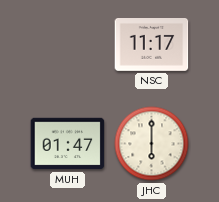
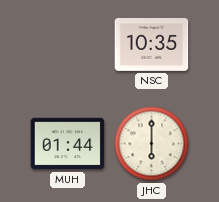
NSC: 11:17 -> 10:35
MUH: 01:47 -> 01:44
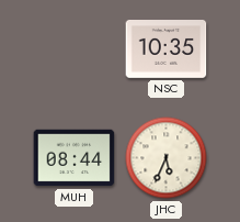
MUH: 01:44 -> 08:44
JHC: 6:00 -> 5:34
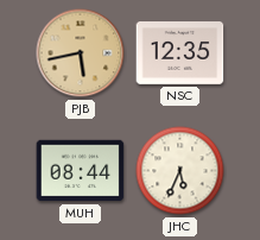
PJB: none -> 5:43
NSC: 10:35 -> 12:35
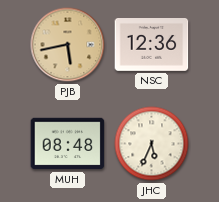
NSC: 12:35 -> 12:36
MUH: 08:44 -> 08:48
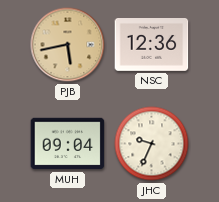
MUH: 08:48 -> 09:04
JHC: 5:34 -> 9:34
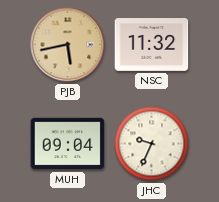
NSC: 12:36 -> 11:32
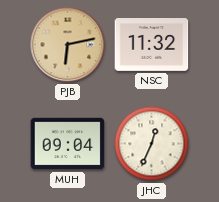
PJB: 5:43 -> 6:13
JHC: 9:34 -> 12:34
